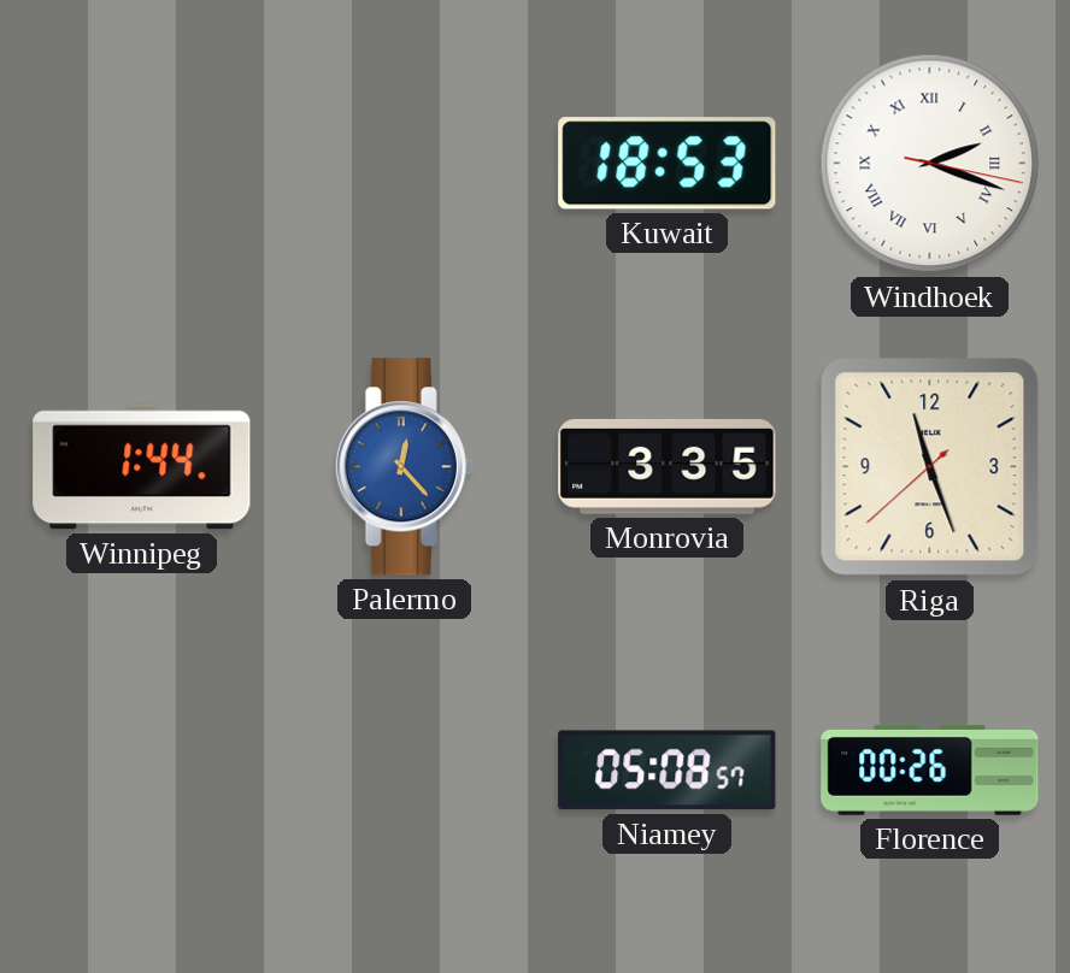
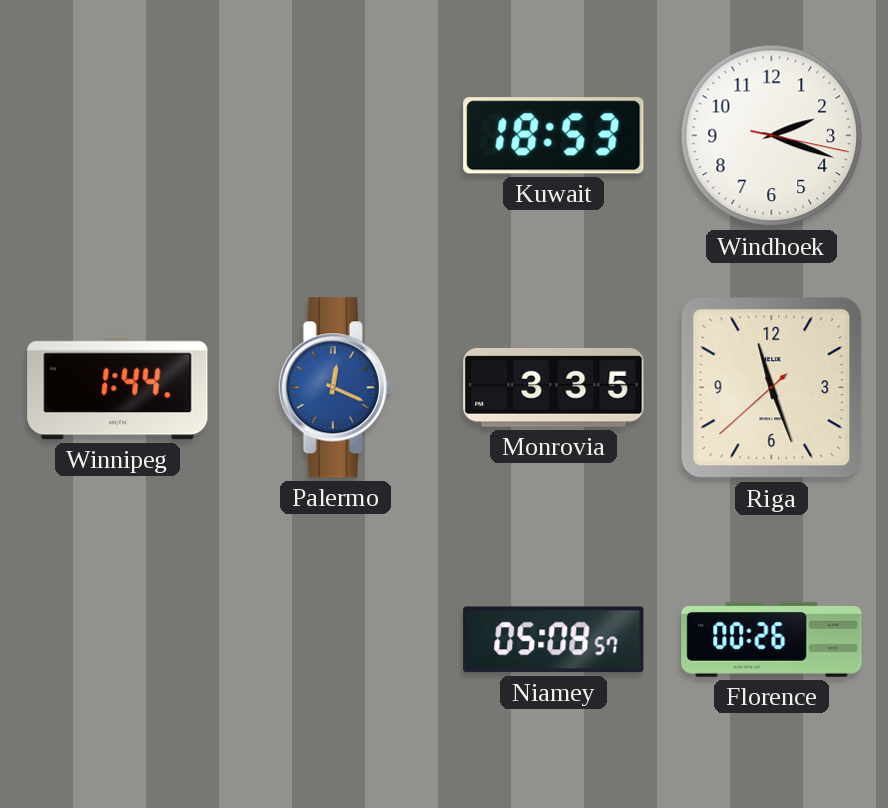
Windhoek numerals: Roman -> Arabic
Palermo: 12:23 -> 12:19
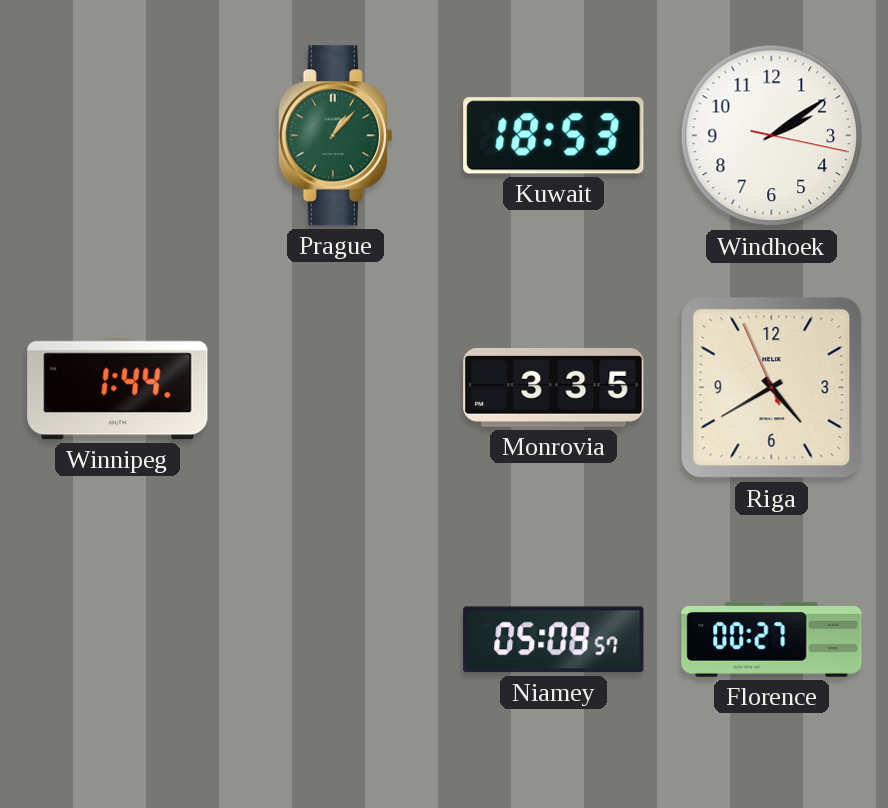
Prague: none -> 1:07
Windhoek: 2:18 -> 2:09
Palermo: 12:19 -> none
Riga: 11:26 -> 4:39
Florence: 00:26 -> 00:27
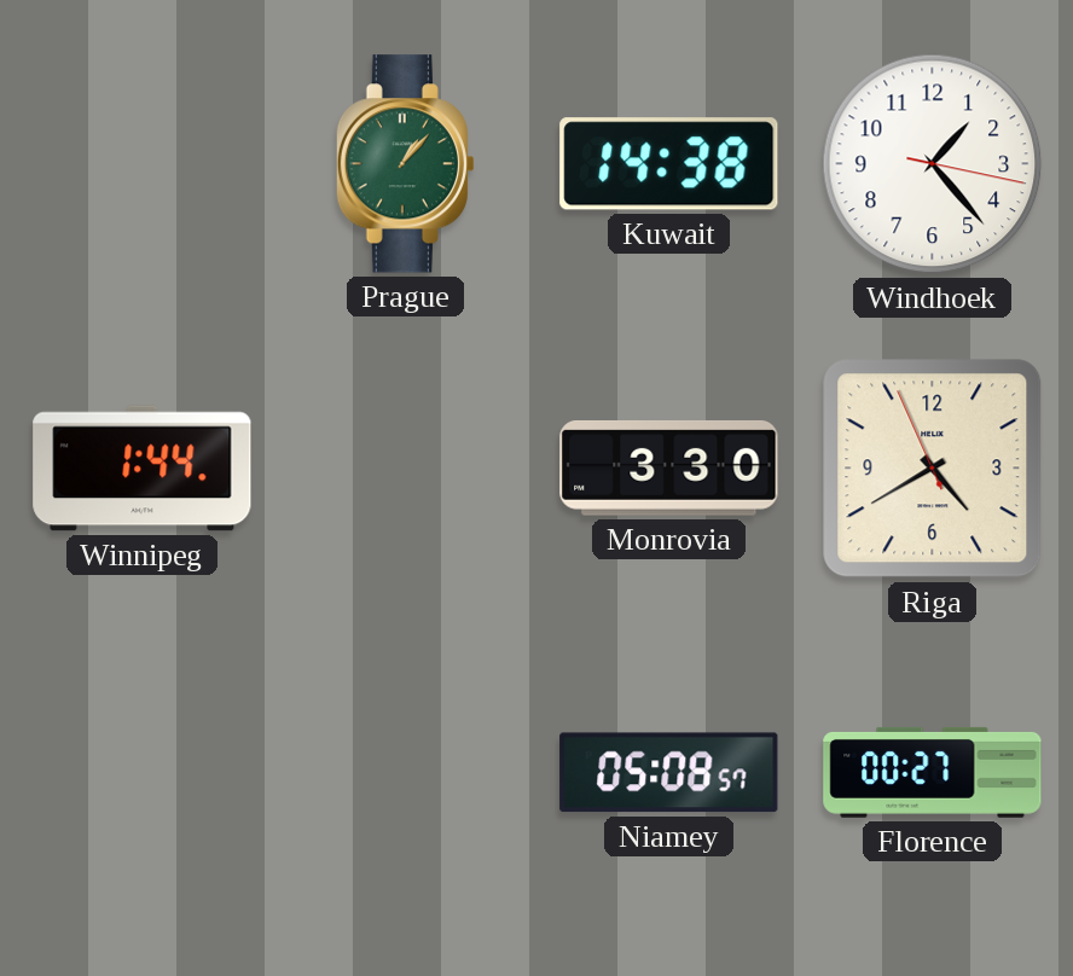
Kuwait: 18:53 -> 14:38
Windhoek: 2:09 -> 1:23
Monrovia: 3:35 -> 3:30
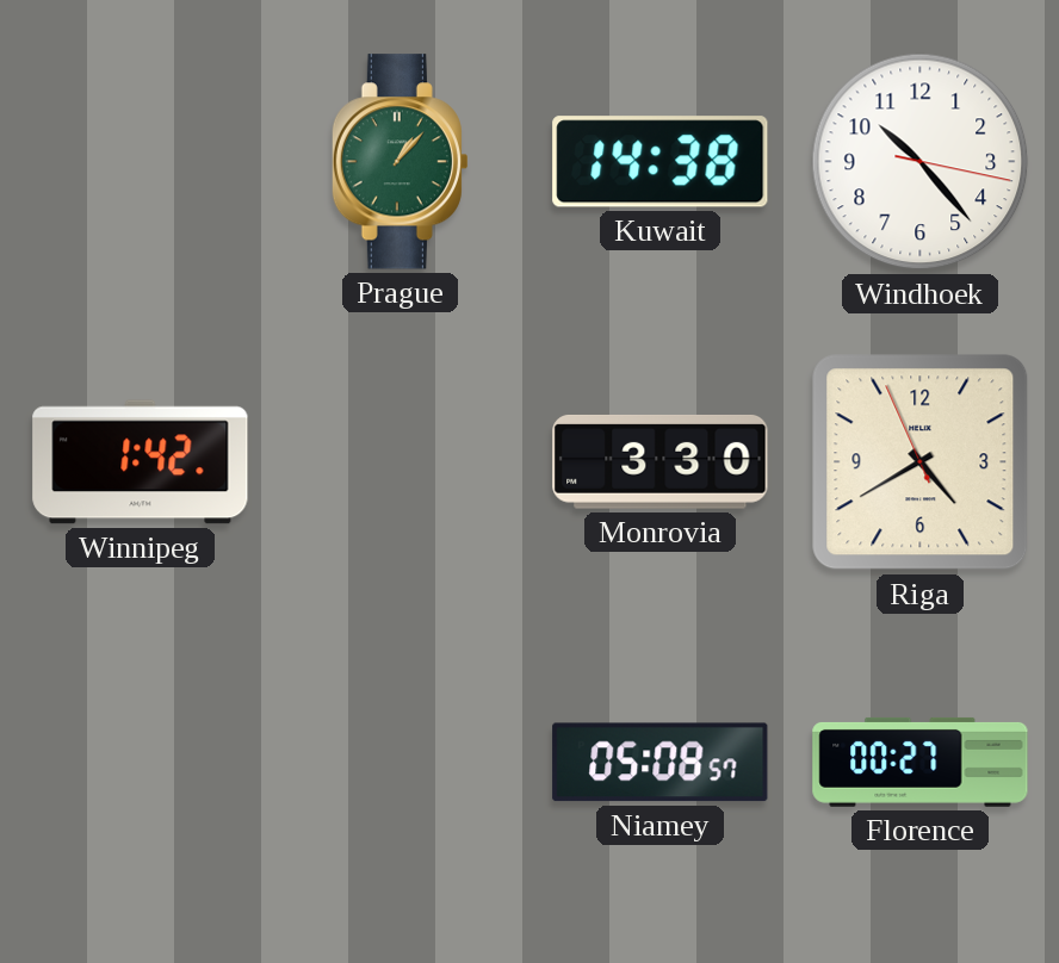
Windhoek: 1:23 -> 10:23
Winnipeg: 1:44 -> 1:42
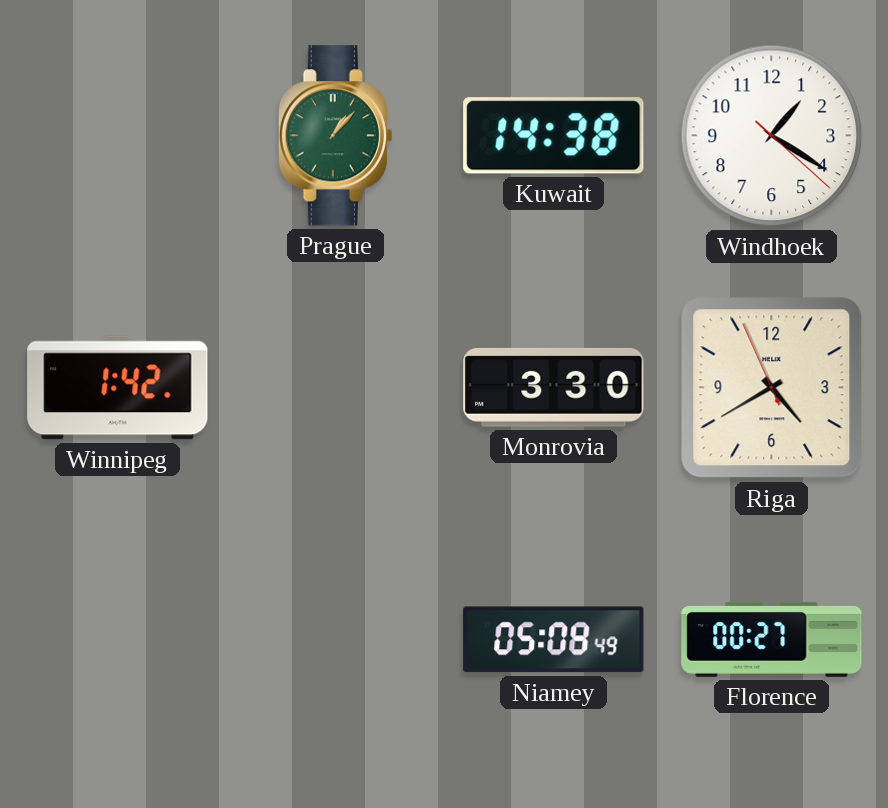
Windhoek: 10:23 -> 1:20
Niamey: 05:08:57 -> 05:08:49
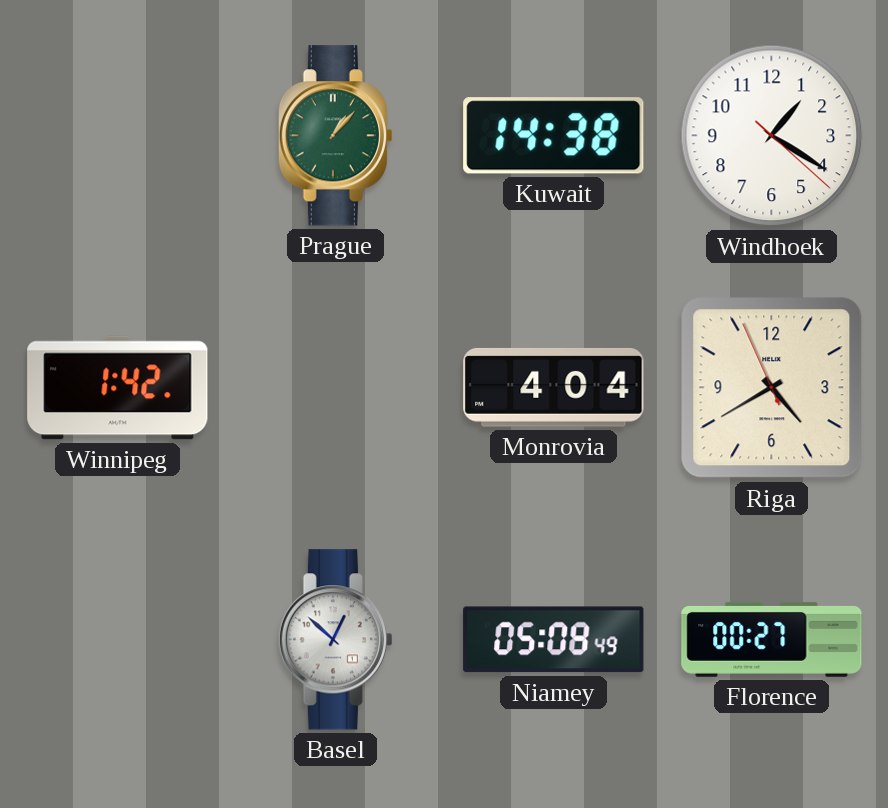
Monrovia: 3:30 -> 4:04
Basel: none -> 12:52
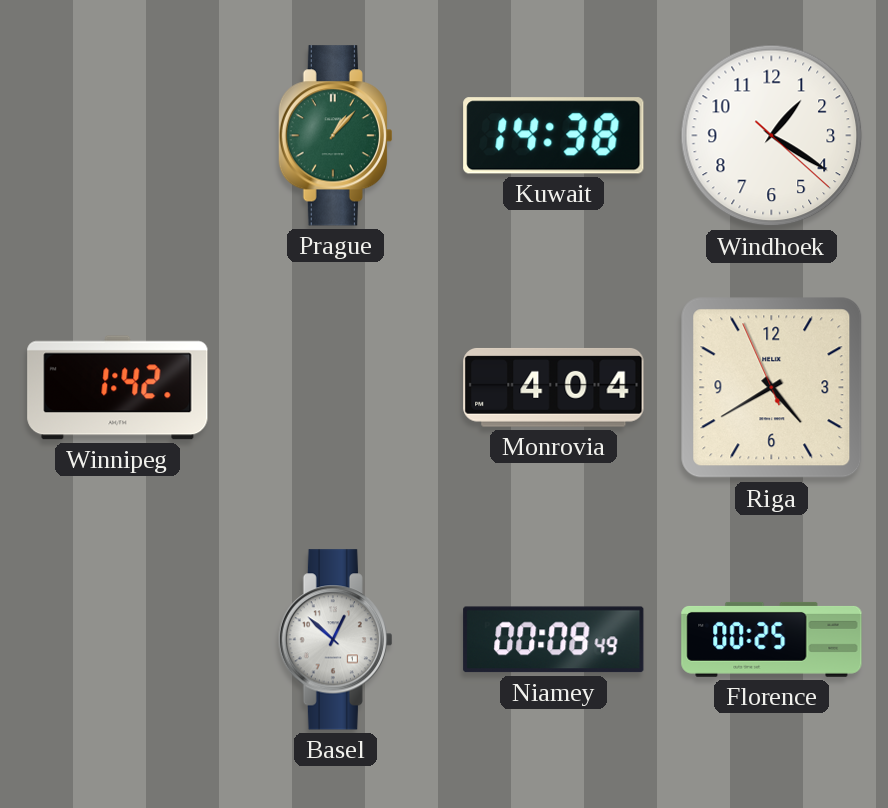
Niamey: 05:08 -> 00:08
Florence: 00:27 -> 00:25
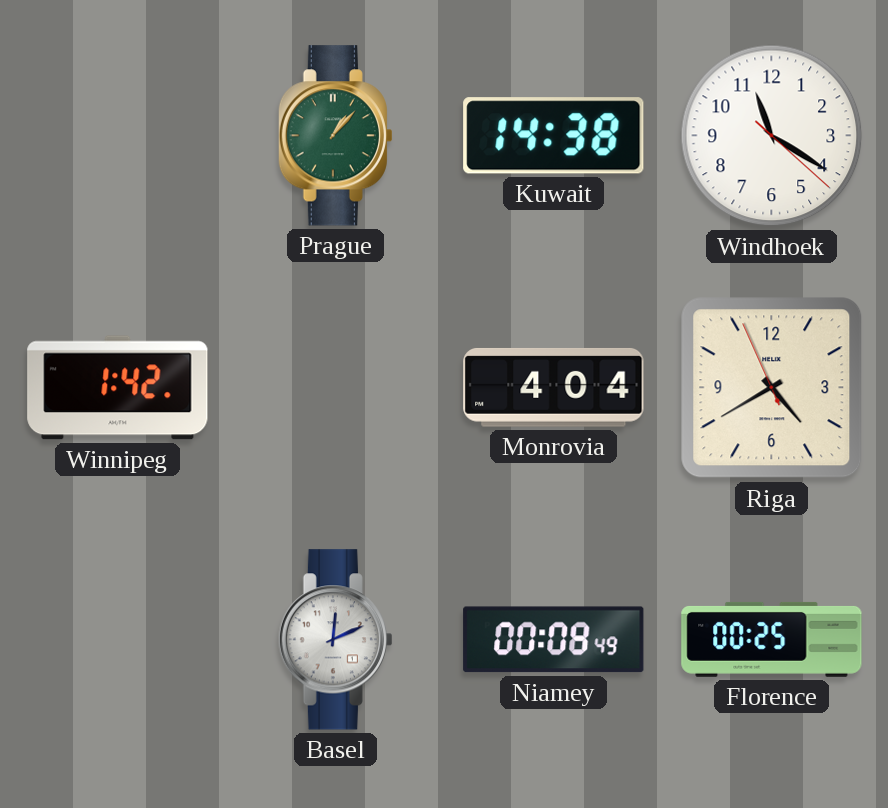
Windhoek: 1:20 -> 11:20
Basel: 12:52 -> 12:11
